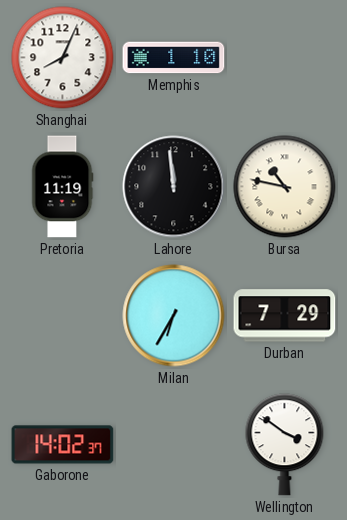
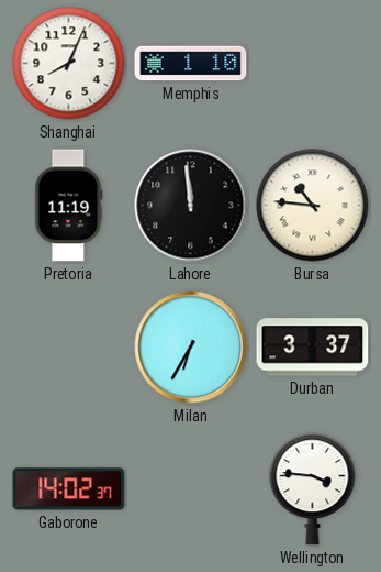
Bursa: 10:47 -> 10:46
Durban: 7:29 -> 3:37
Wellington: 3:51 -> 3:46
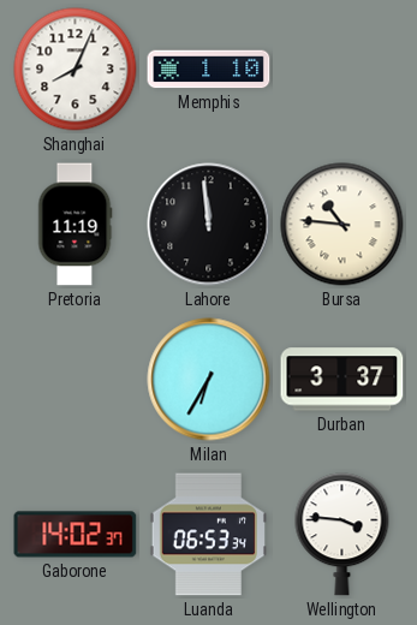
Luanda: none -> 06:53
